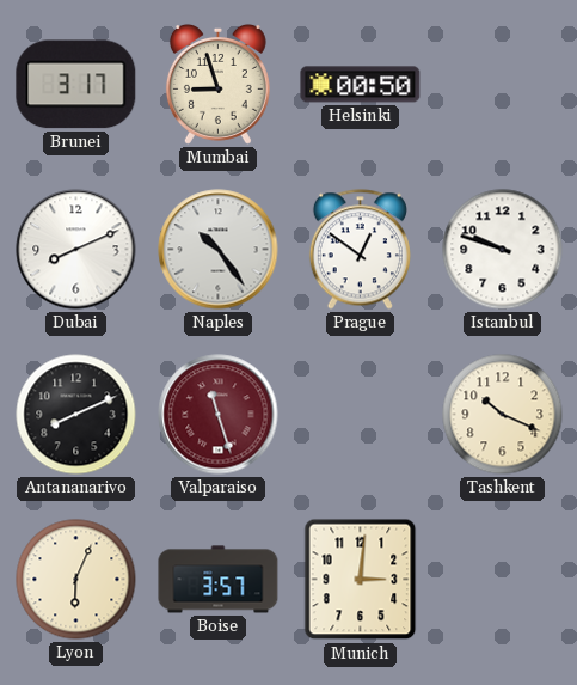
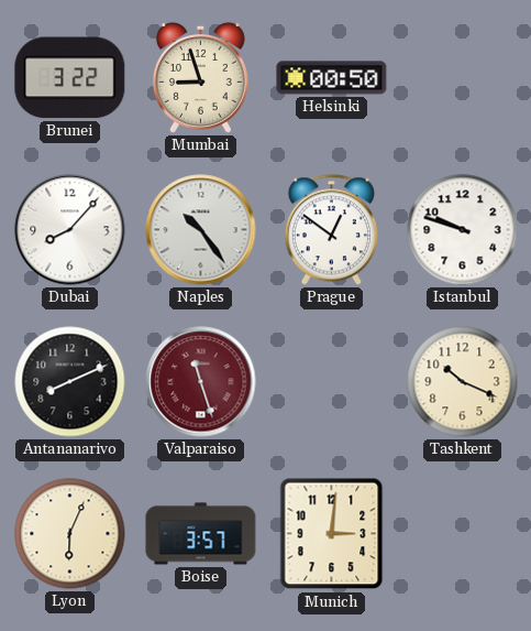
Brunei: 3:17 -> 3:22
Dubai: 8:11 -> 8:07
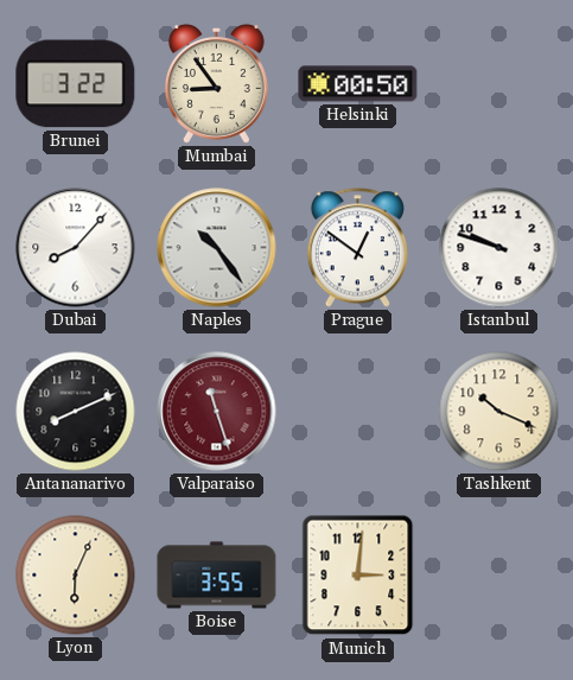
Mumbai: 8:57 -> 8:54
Boise: 3:57 -> 3:55
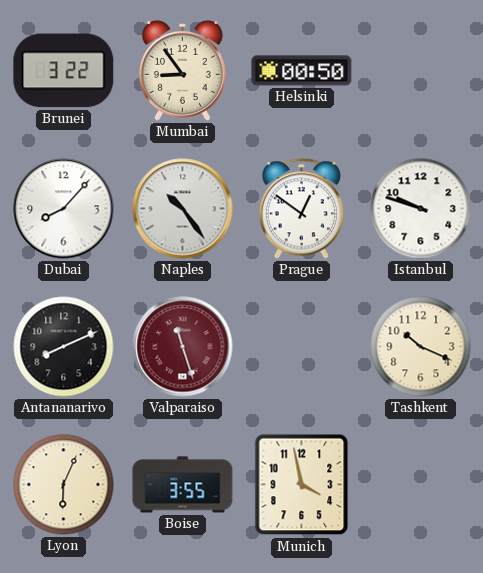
Munich: 3:01 -> 3:58
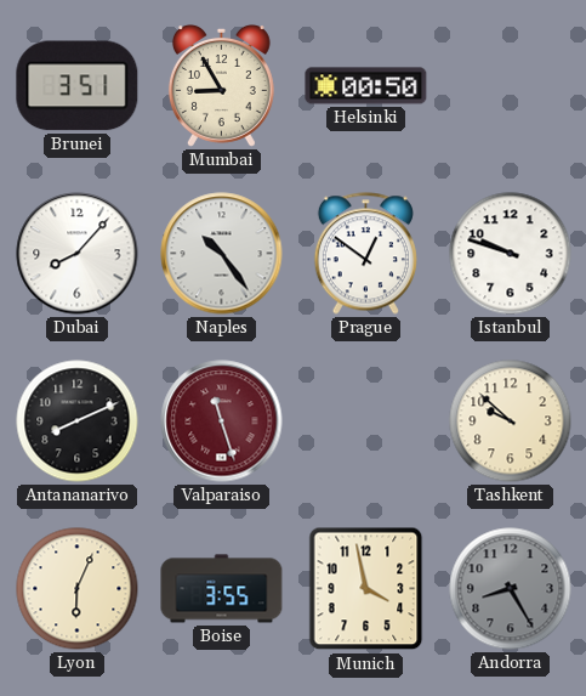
Brunei: 3:22 -> 3:51
Mumbai: 8:54 -> 8:55
Tashkent: 10:19 -> 9:52
Andorra: none -> 8:25
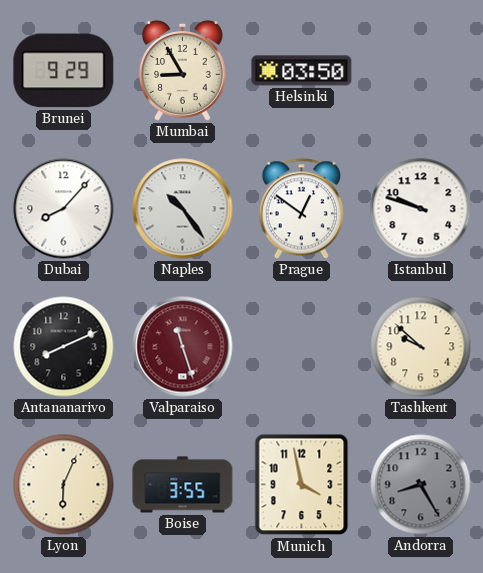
Brunei: 3:51 -> 9:29
Helsinki: 00:50 -> 03:50
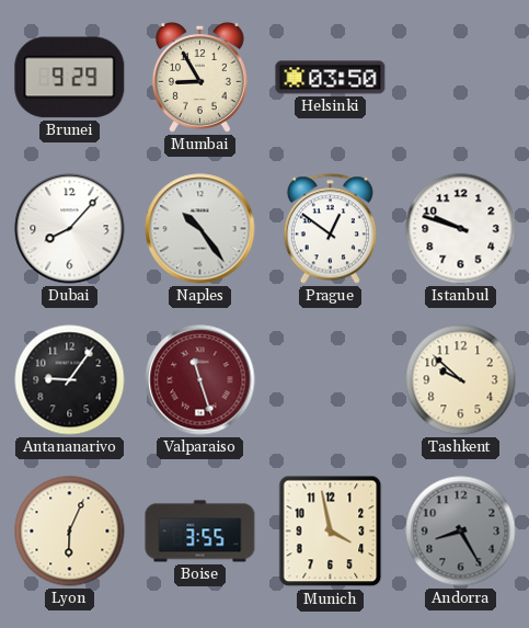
Antananarivo: 8:11 -> 9:06
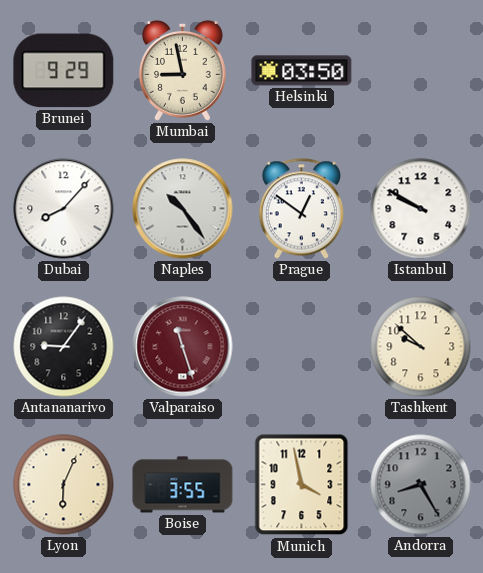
Mumbai: 8:55 -> 8:58
Istanbul: 9:48 -> 9:50
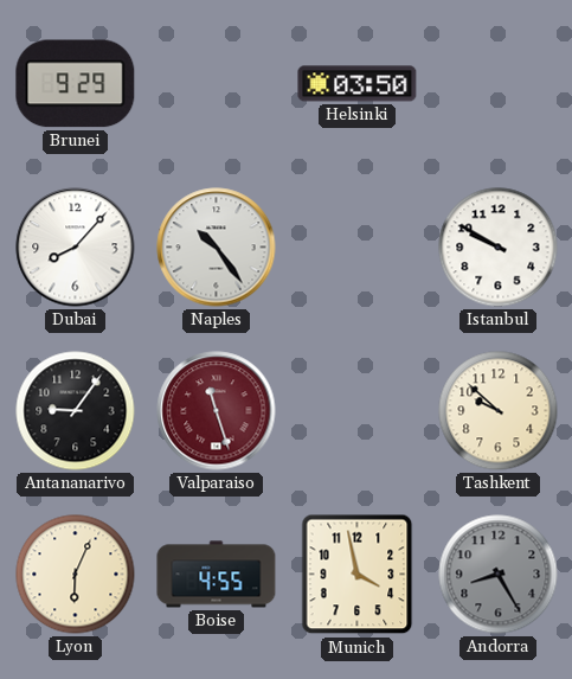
Mumbai: 8:58 -> none
Prague: 12:51 -> none
Boise: 3:55 -> 4:55
